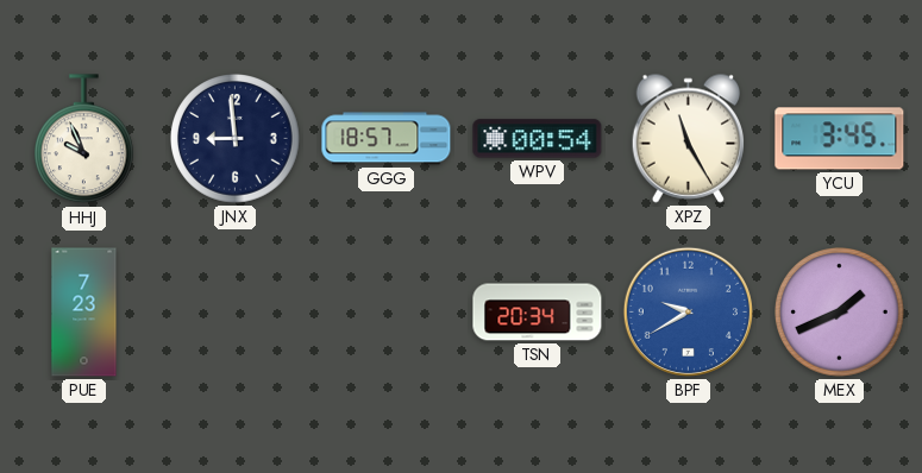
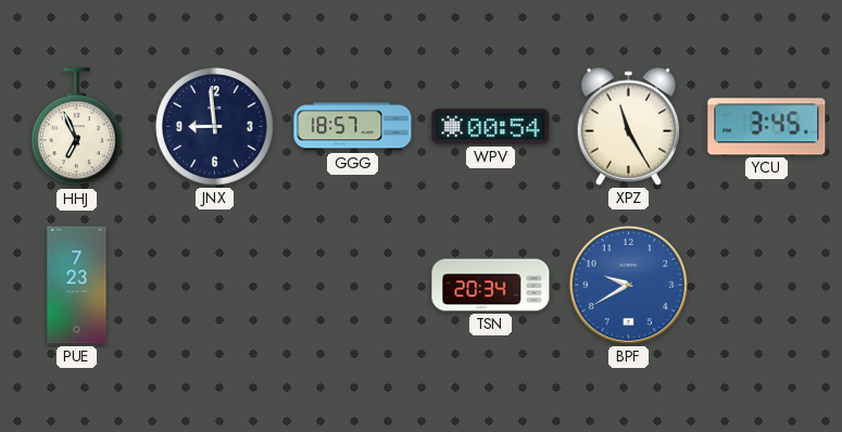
HHJ: 9:56 -> 6:56
MEX: 1:41 -> none
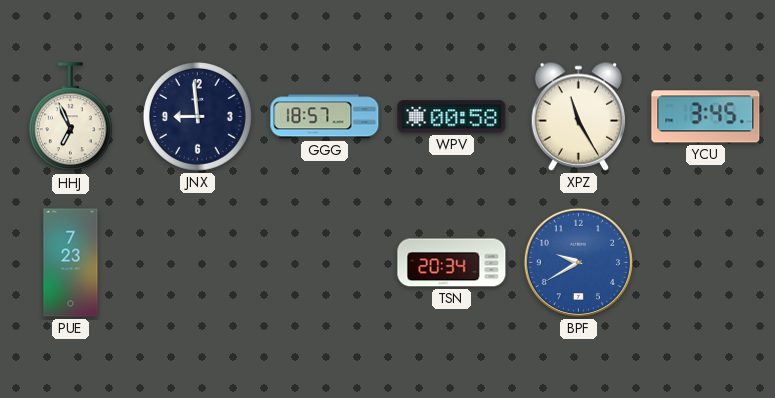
WPV: 00:54 -> 00:58
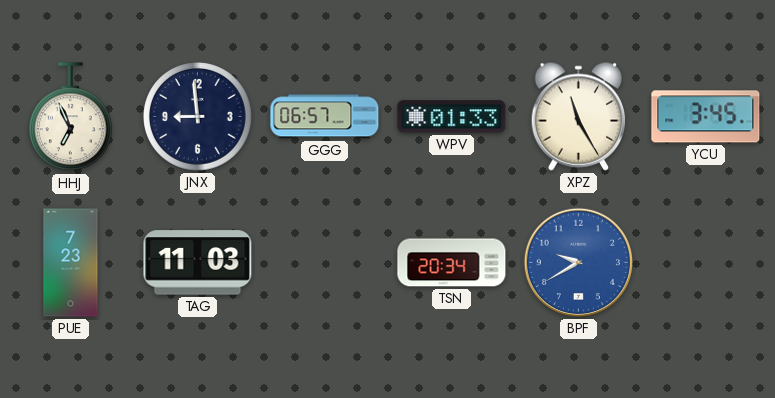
GGG: 18:57 -> 06:57
WPV: 00:58 -> 01:33
TAG: none -> 11:03
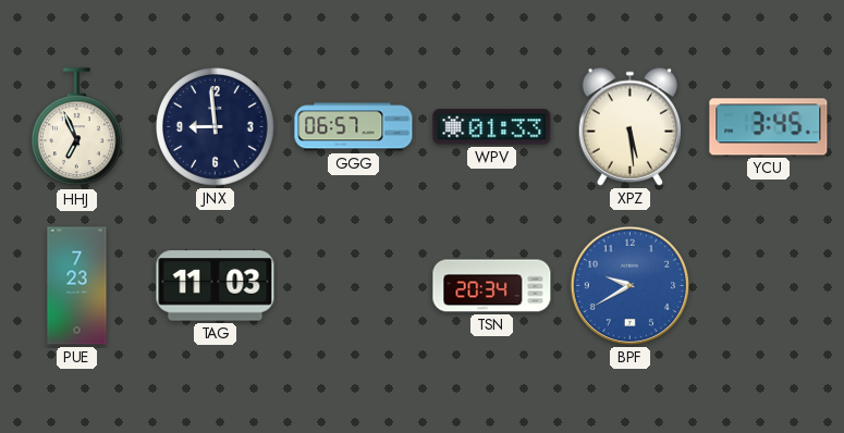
XPZ: 11:25 -> 5:29
